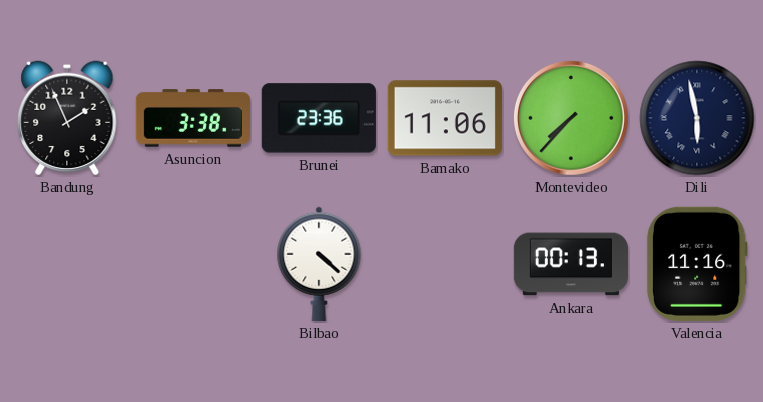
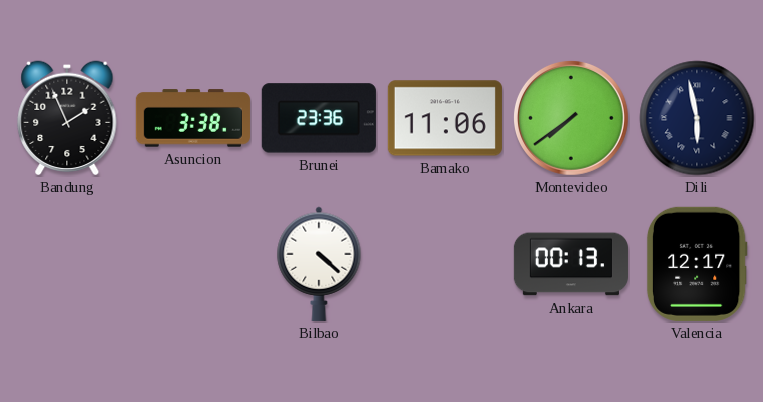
Montevideo: 7:37 -> 7:39
Valencia: 11:16 -> 12:17
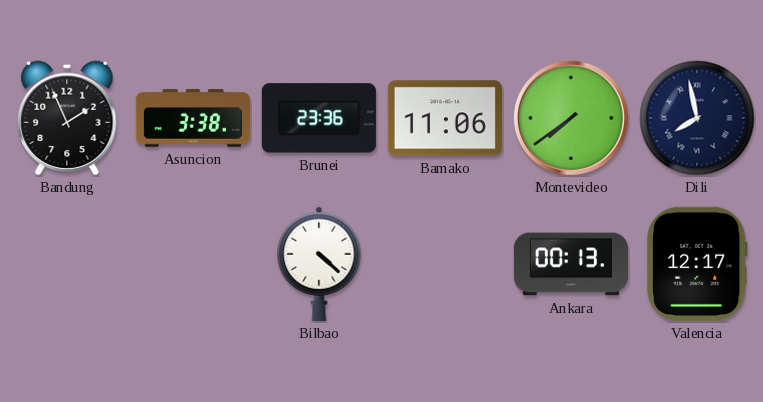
Dili: 5:58 -> 7:58
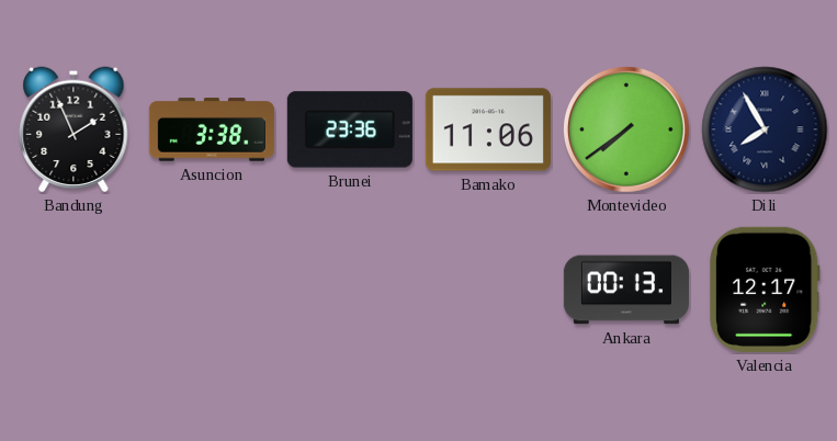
Dili: 7:58 -> 7:55
Bilbao: 4:22 -> none
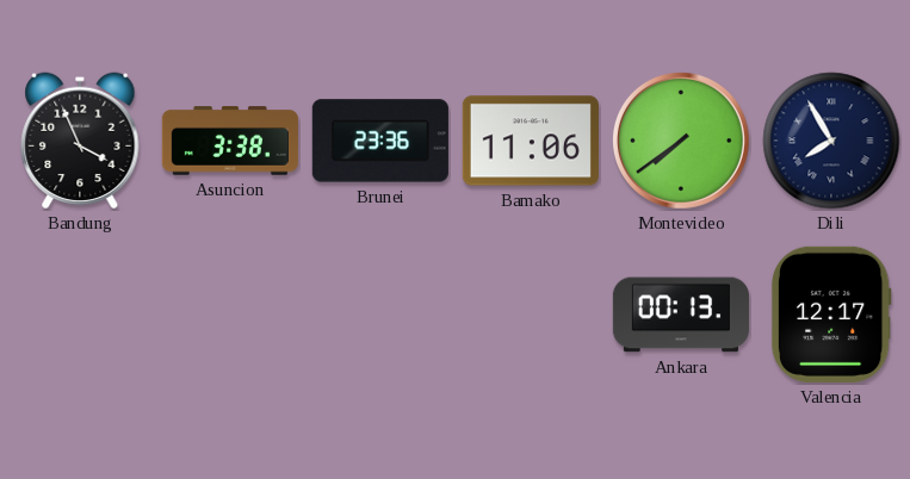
Bandung: 1:56 -> 3:56
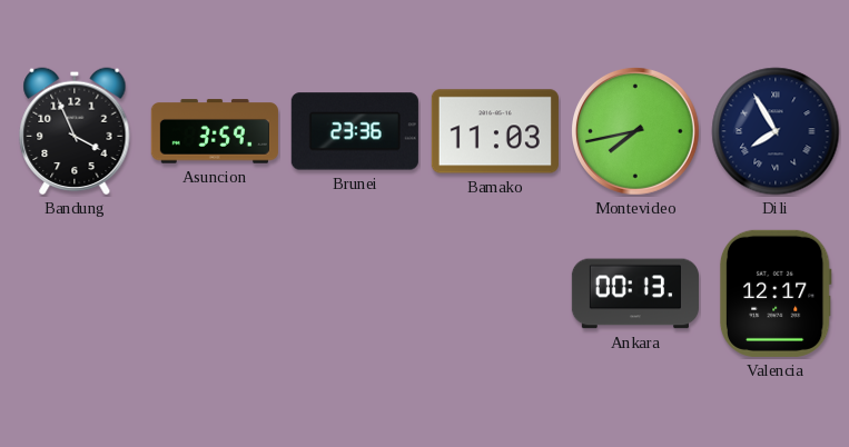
Asuncion: 3:38 -> 3:59
Bamako: 11:06 -> 11:03
Montevideo: 7:39 -> 7:43
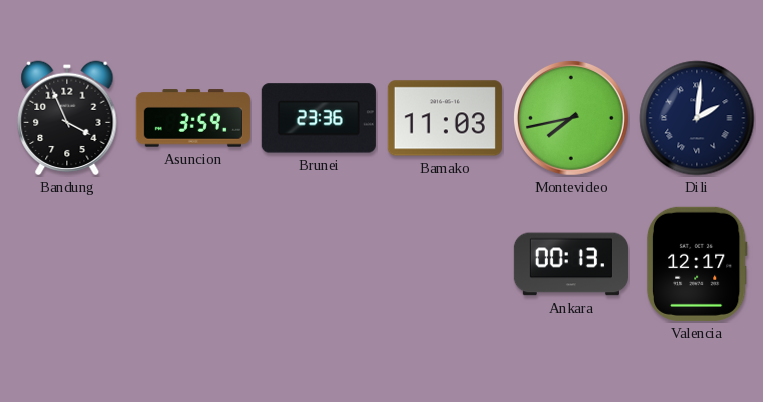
Dili: 7:55 -> 2:01
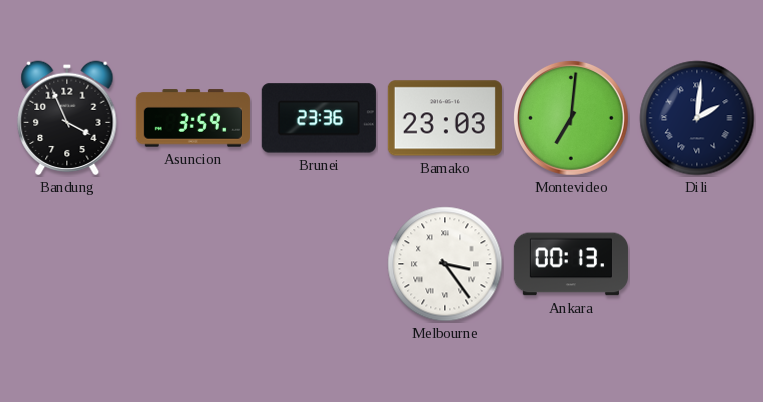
Bamako: 11:03 -> 23:03
Montevideo: 7:43 -> 7:01
Melbourne: none -> 3:24
Valencia: 12:17 -> none
